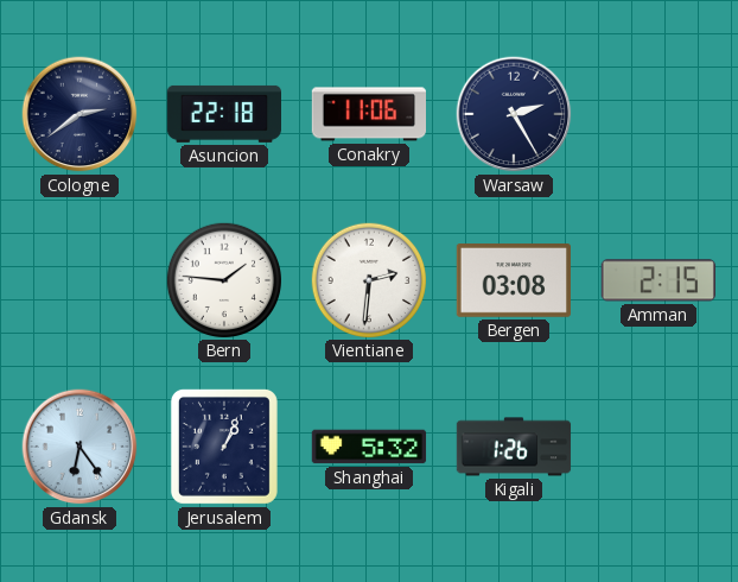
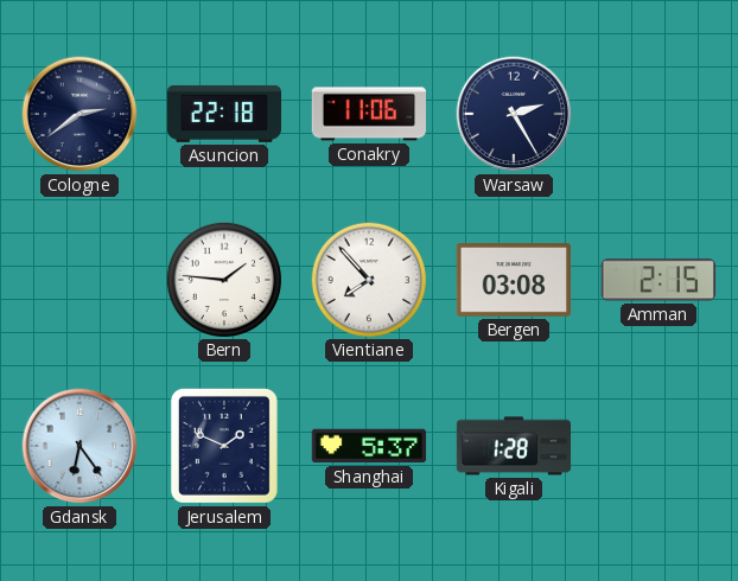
Vientiane: 2:31 -> 7:53
Jerusalem: 1:04 -> 1:49
Shanghai: 5:32 -> 5:37
Kigali: 1:26 -> 1:28
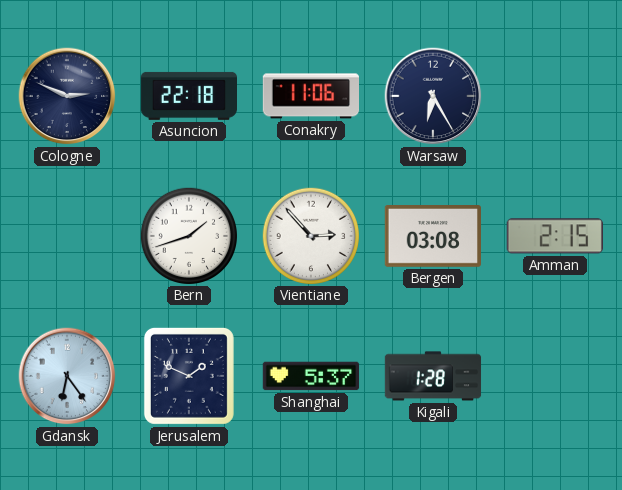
Cologne: 2:39 -> 2:49
Warsaw: 2:25 -> 6:25
Bern: 1:46 -> 1:42
Vientiane: 7:53 -> 2:53
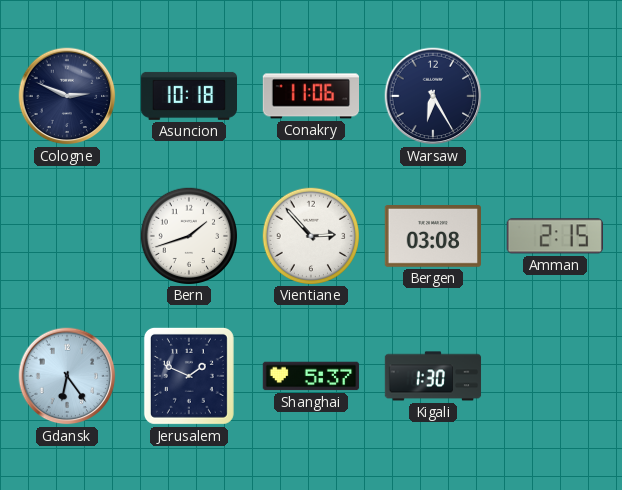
Asuncion: 22:18 -> 10:18
Kigali: 1:28 -> 1:30
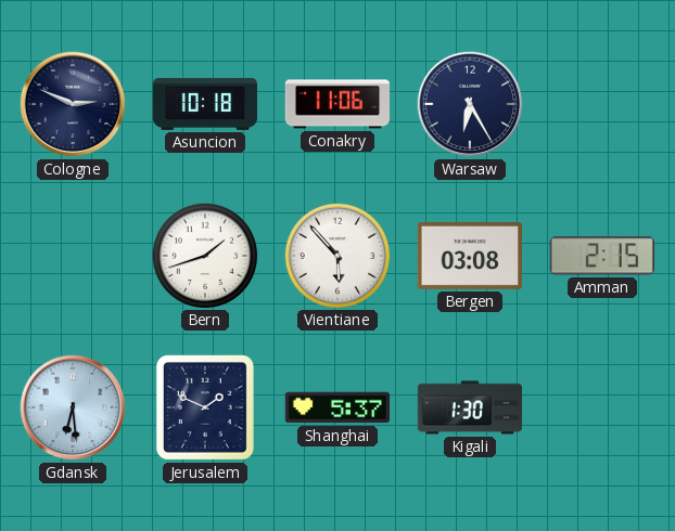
Vientiane: 2:53 -> 5:53
Gdansk: 6:24 -> 6:29
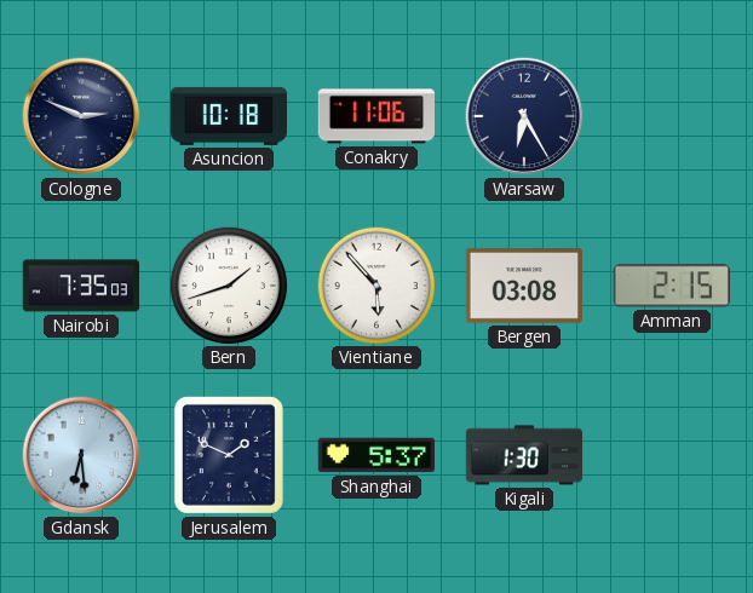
Nairobi: none -> 7:35
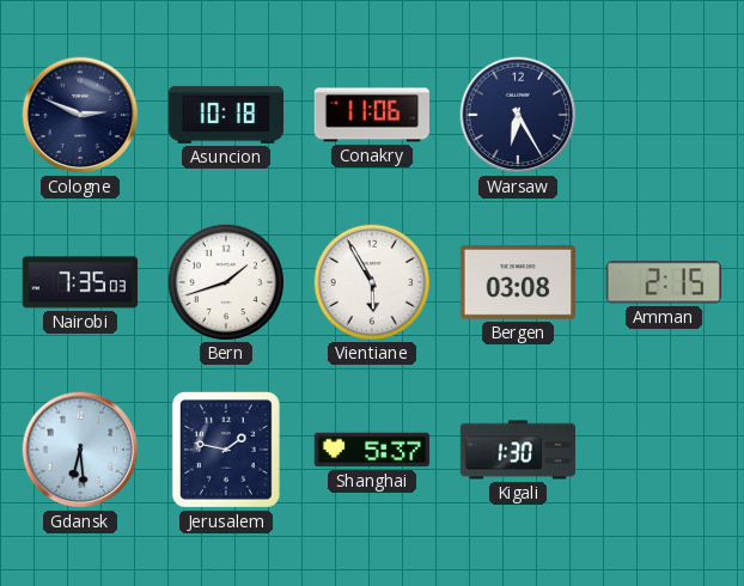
Vientiane: 5:53 -> 5:55
Jerusalem: 1:49 -> 1:47
